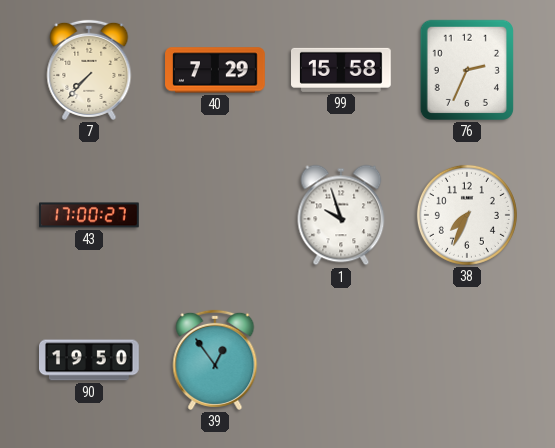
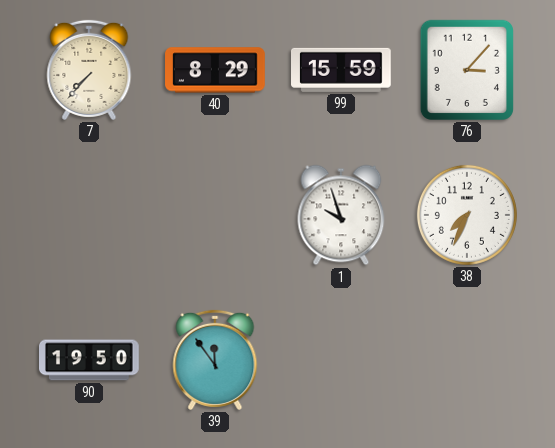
40: 7:29 -> 8:29
99: 15:58 -> 15:59
76: 2:34 -> 3:07
43: 17:00 -> none
39: 12:54 -> 11:54
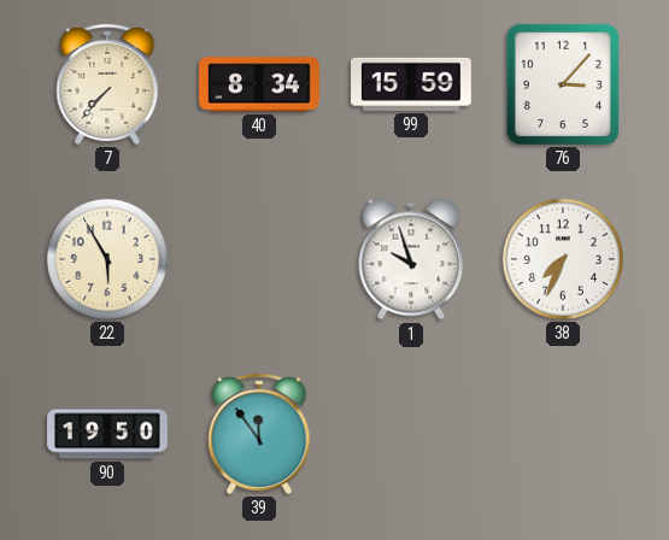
40: 8:29 -> 8:34
22: none -> 5:55
